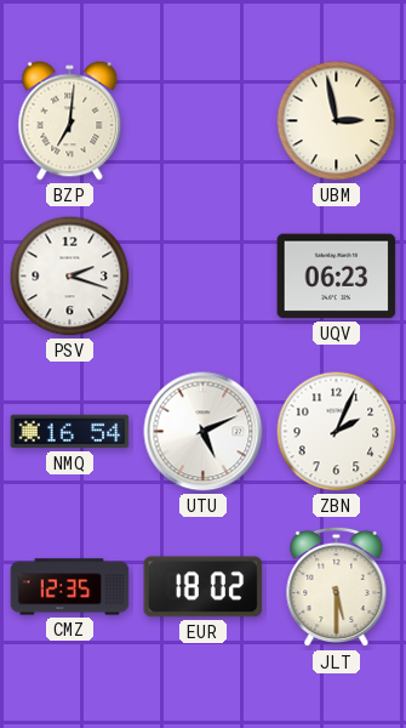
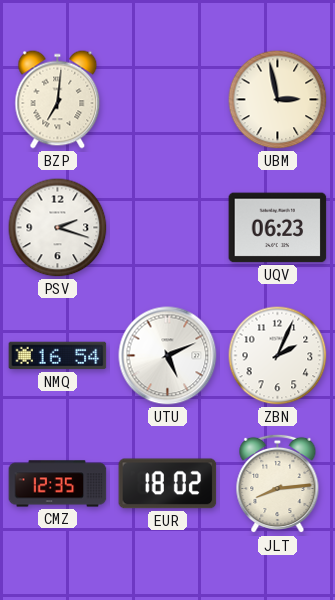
JLT: 5:30 -> 8:14
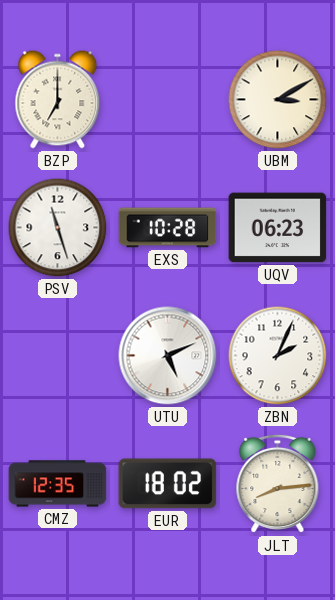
BZP: 7:01 -> 7:00
UBM: 2:58 -> 3:10
PSV: 2:18 -> 11:27
EXS: none -> 10:28
NMQ: 16:54 -> none
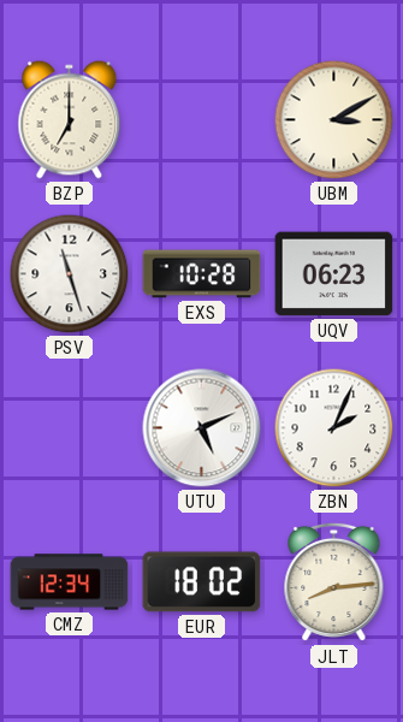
CMZ: 12:35 -> 12:34
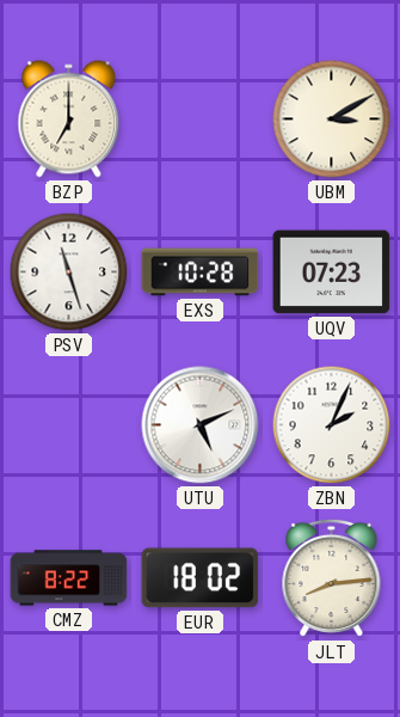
UQV: 06:23 -> 07:23
CMZ: 12:34 -> 8:22
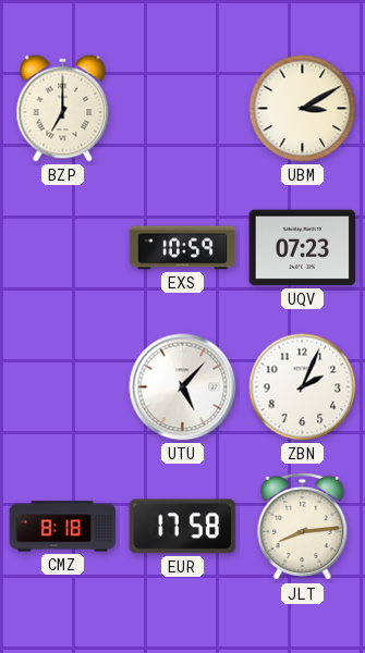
PSV: 11:27 -> none
EXS: 10:28 -> 10:59
UTU: 5:11 -> 5:07
CMZ: 8:22 -> 8:18
EUR: 18:02 -> 17:58
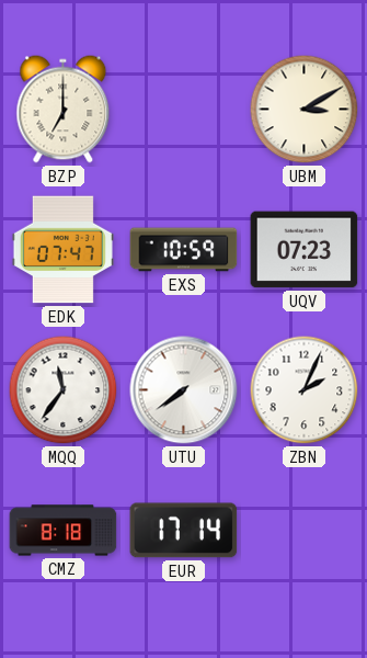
EDK: none -> 07:47
MQQ: none -> 11:36
UTU: 5:07 -> 7:39
EUR: 17:58 -> 17:14
JLT: 8:14 -> none
